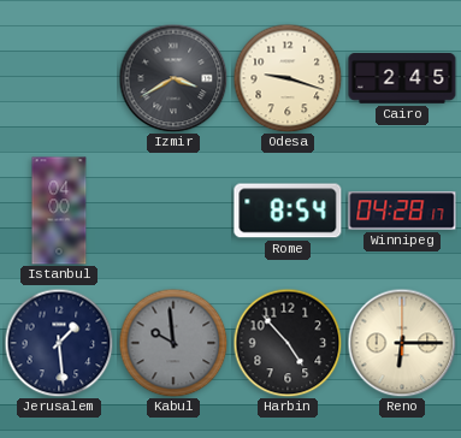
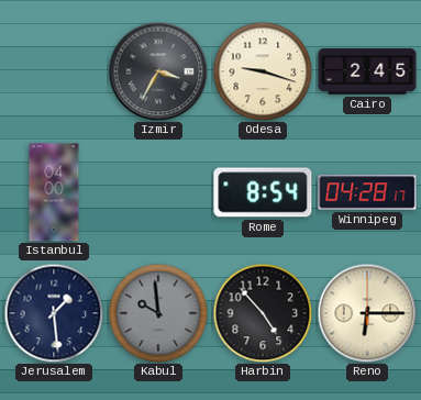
Izmir: 3:40 -> 3:35
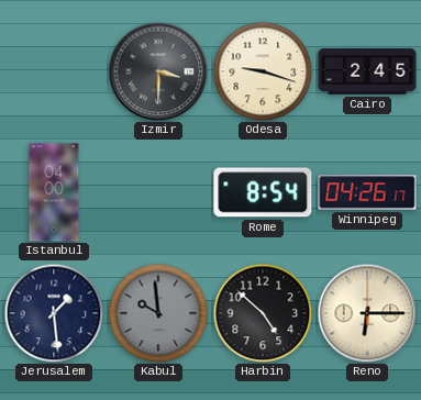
Izmir: 3:35 -> 3:30
Winnipeg: 04:28 -> 04:26
Harbin: 4:53 -> 4:52
